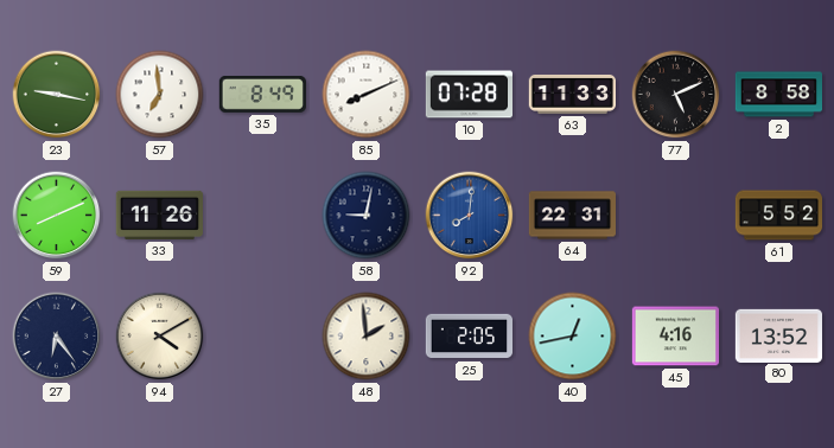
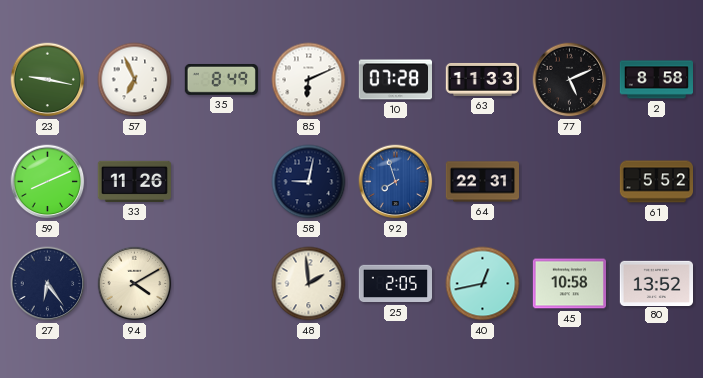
57: 6:59 -> 6:56
85: 8:11 -> 6:11
92: 8:01 -> 7:57
45: 4:16 -> 10:58
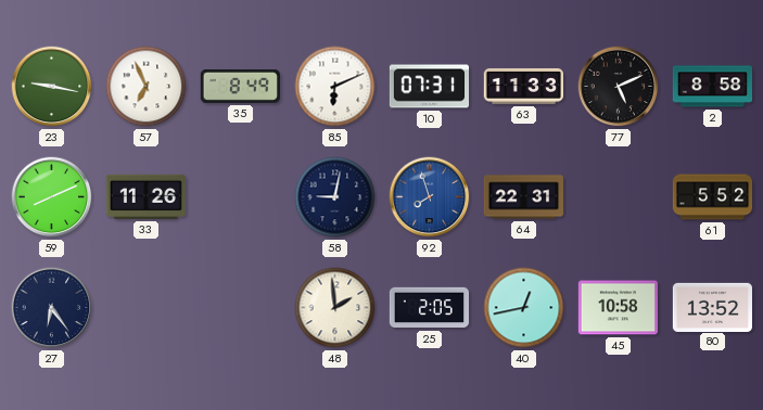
10: 07:28 -> 07:31
94: 4:10 -> none
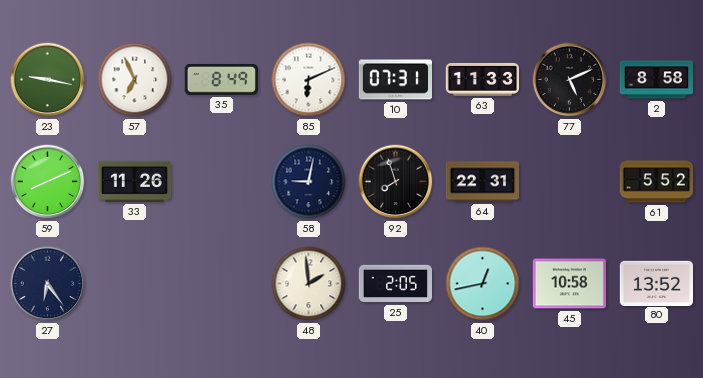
92 dial: blue -> black
